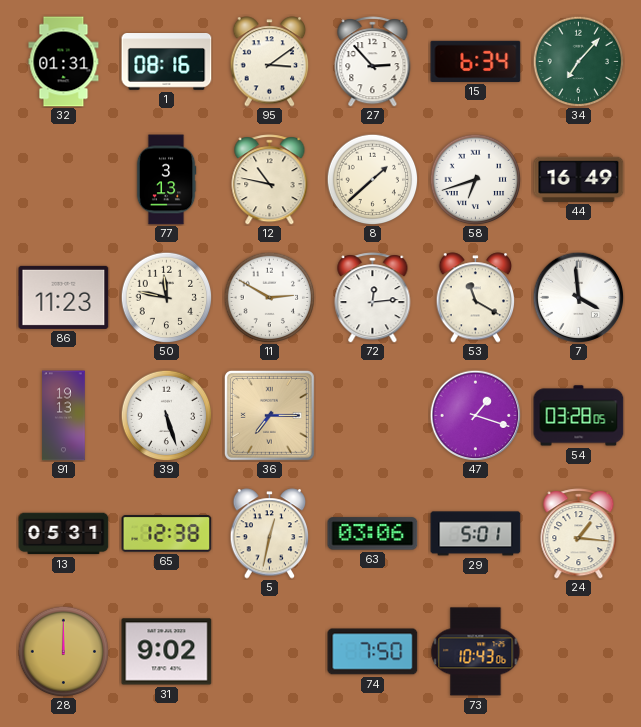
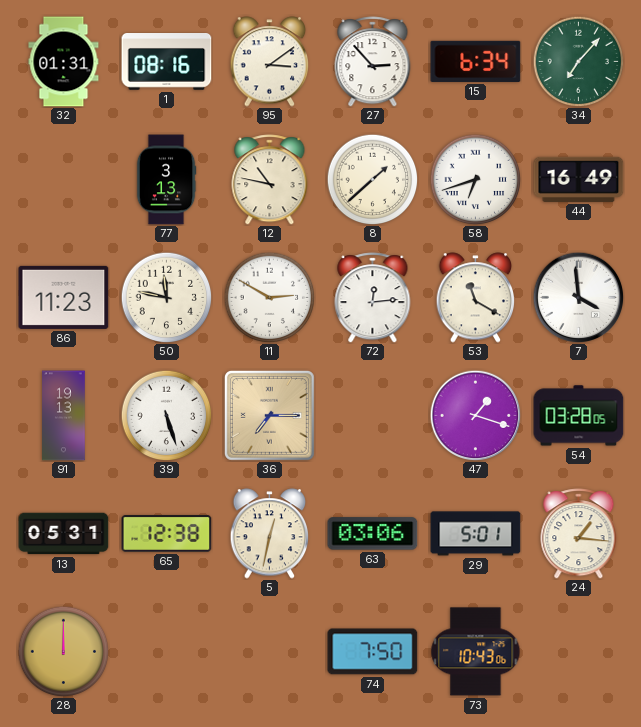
31: 9:02 -> none
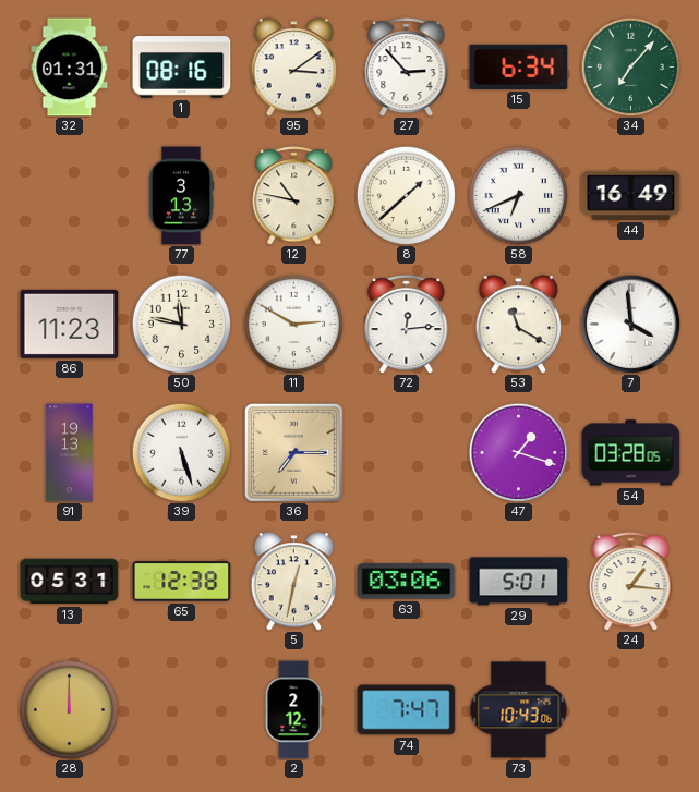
58: 6:42 -> 6:41
2: none -> 2:12
74: 7:50 -> 7:47
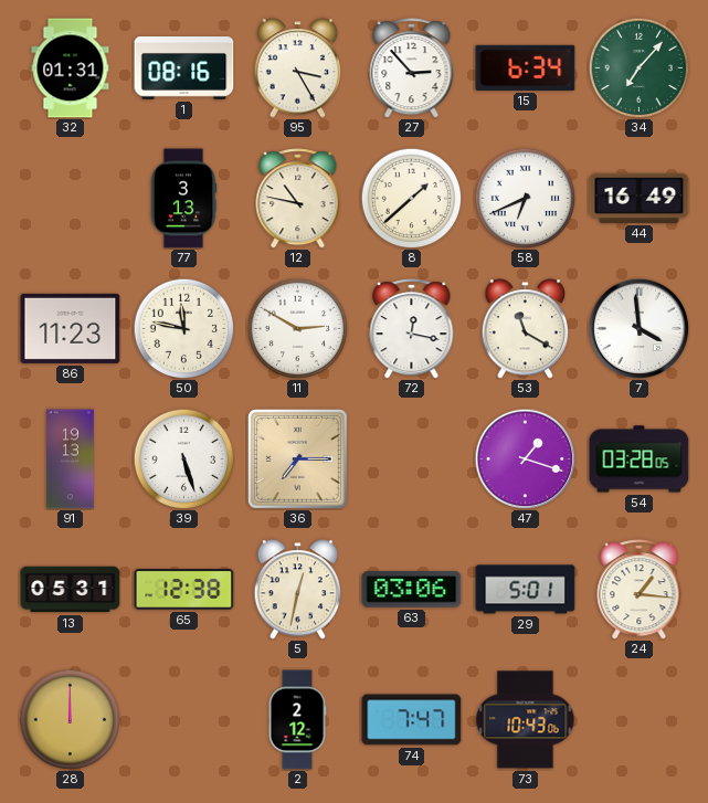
95: 3:09 -> 3:25
72: 12:14 -> 12:17
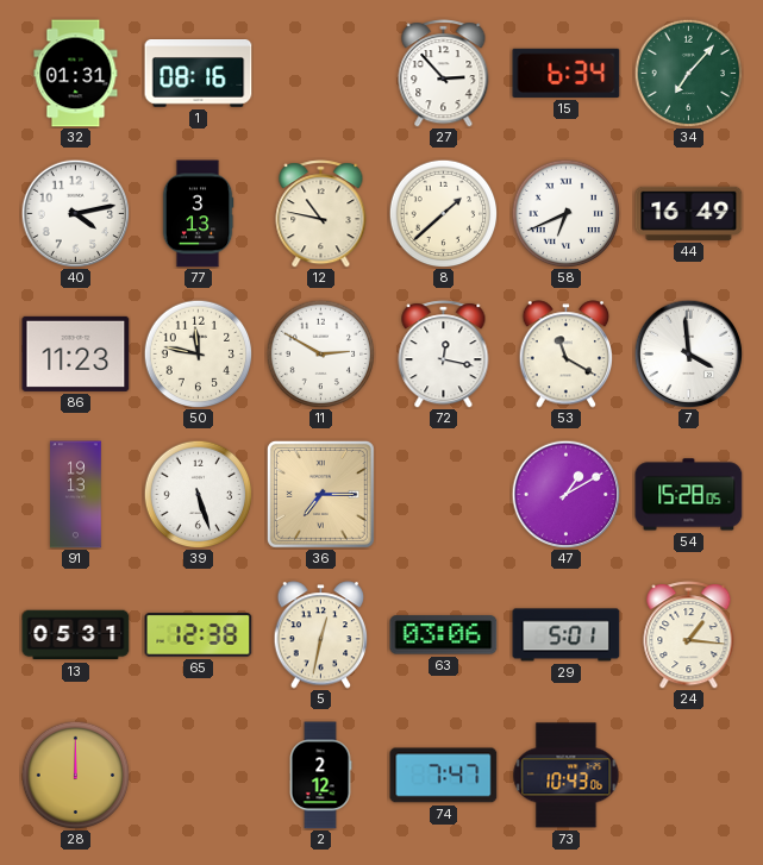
95: 3:25 -> none
40: none -> 4:13
47: 1:18 -> 1:10
54: 03:28 -> 15:28
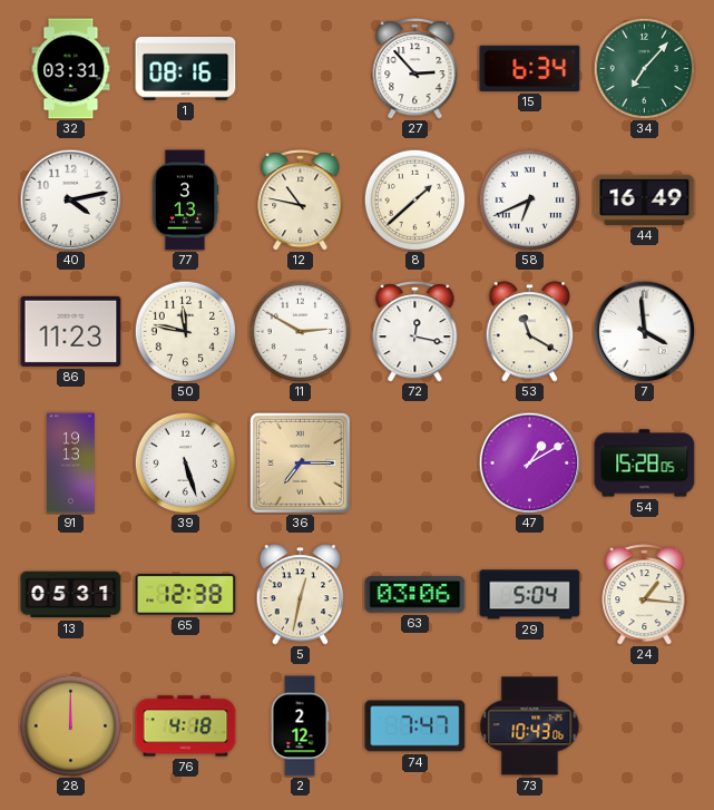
32: 01:31 -> 03:31
29: 5:01 -> 5:04
76: none -> 4:18
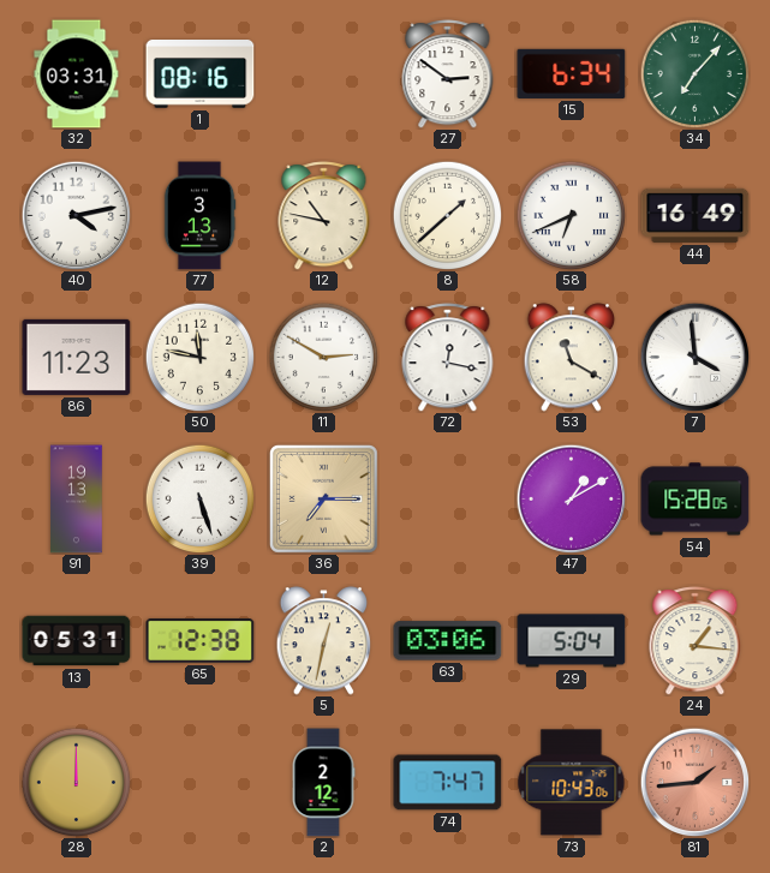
27: 2:53 -> 2:51
76: 4:18 -> none
81: none -> 1:44
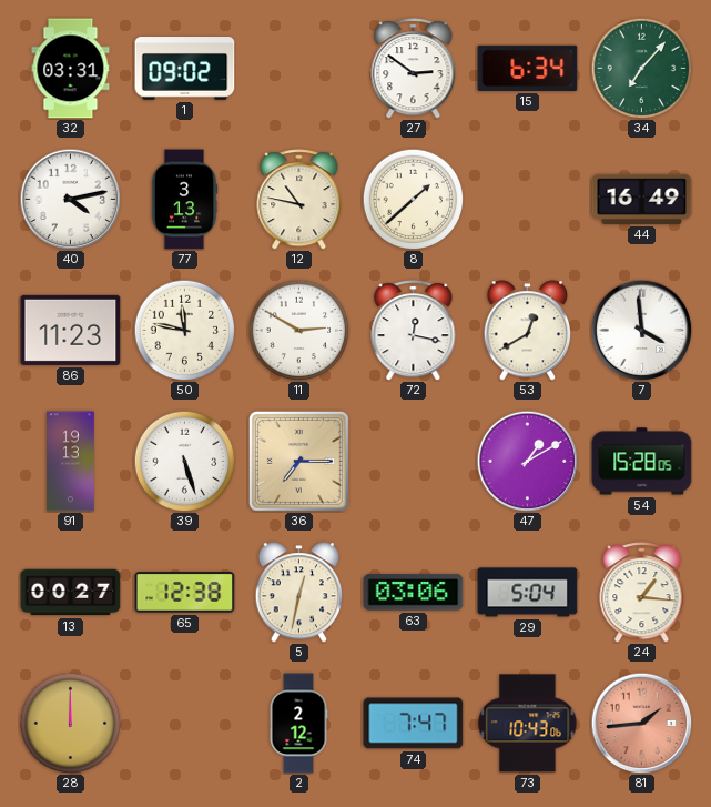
1: 08:16 -> 09:02
58: 6:41 -> none
53: 11:20 -> 12:40
13: 05:31 -> 00:27
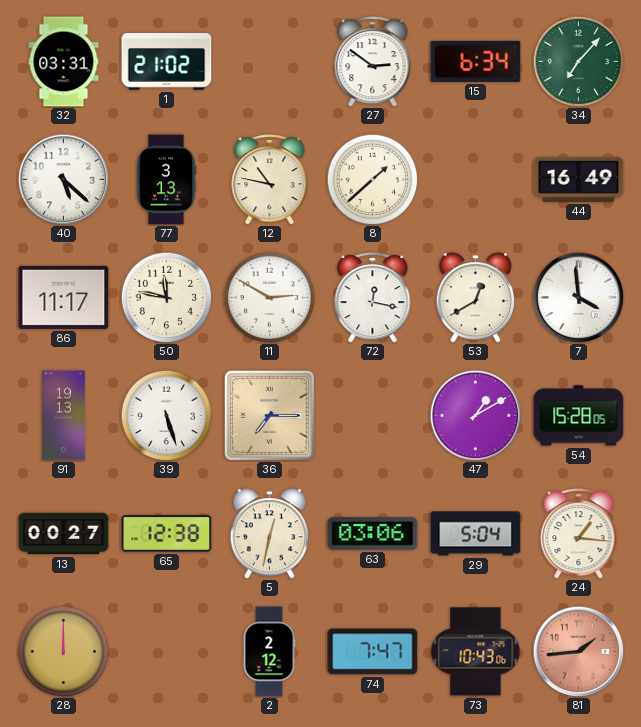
1: 09:02 -> 21:02
40: 4:13 -> 5:22
86: 11:23 -> 11:17
